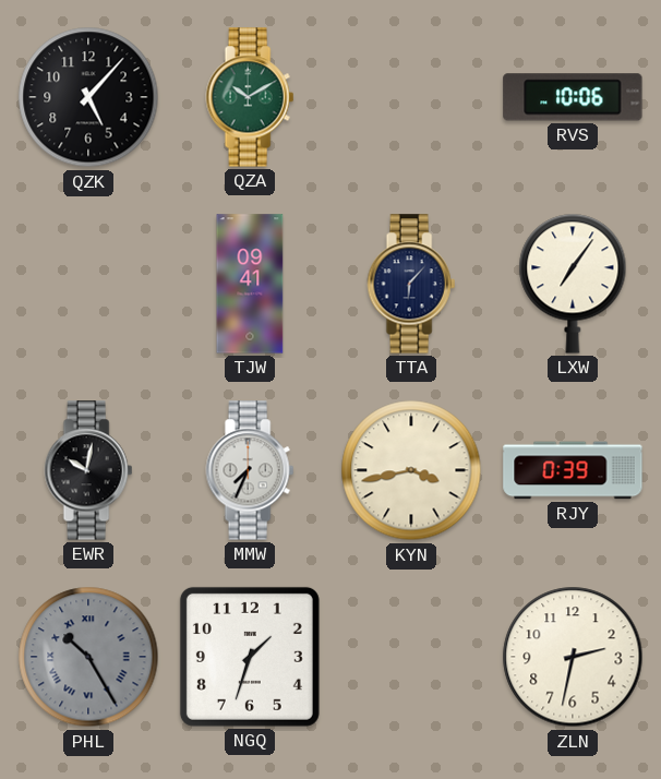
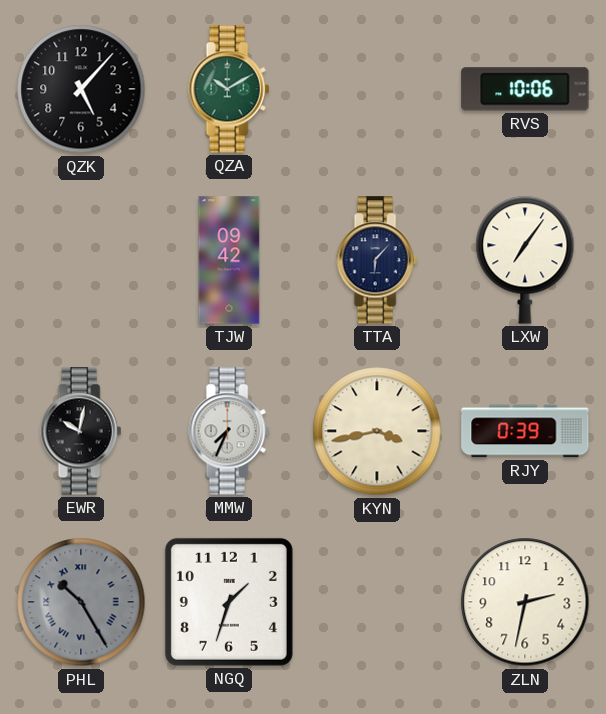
TJW: 09:41 -> 09:42
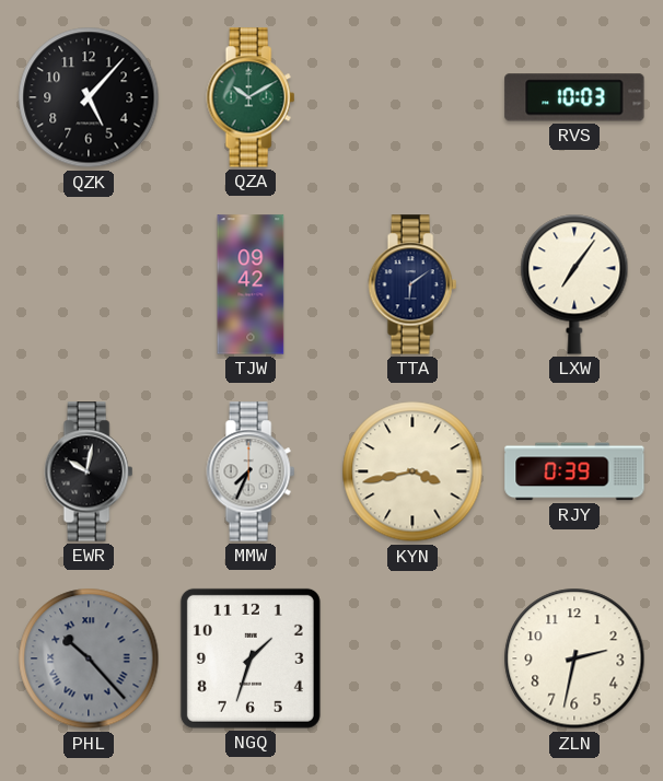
RVS: 10:06 -> 10:03
TTA: 6:07 -> 6:09
PHL: 10:25 -> 10:23
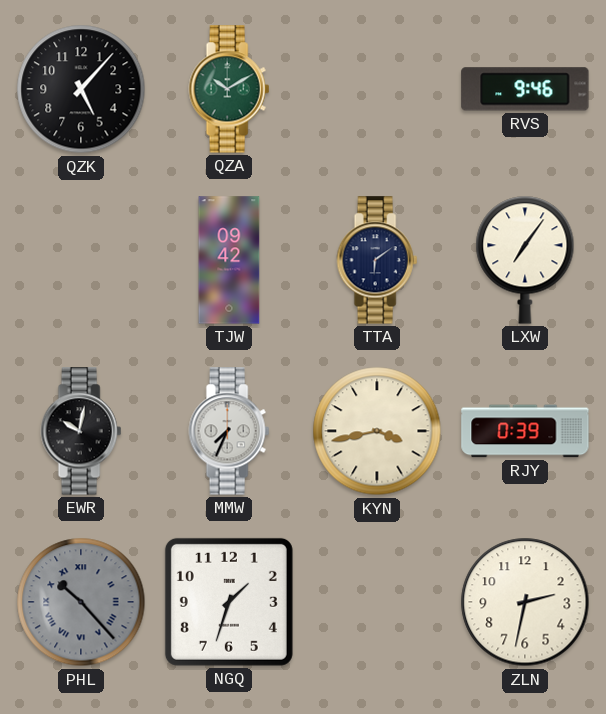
RVS: 10:03 -> 9:46
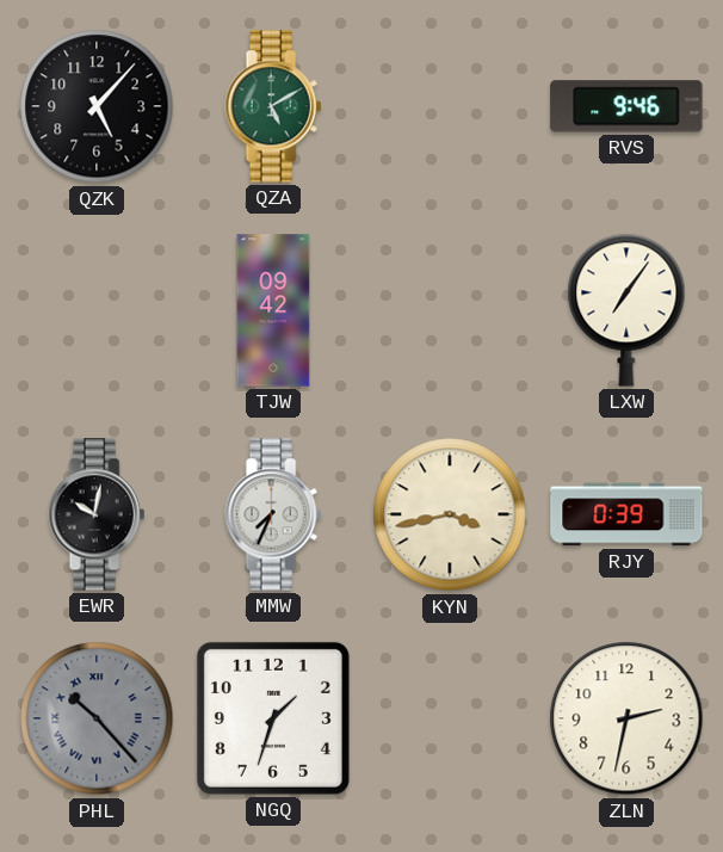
QZA: 10:10 -> 5:10
TTA: 6:09 -> none
